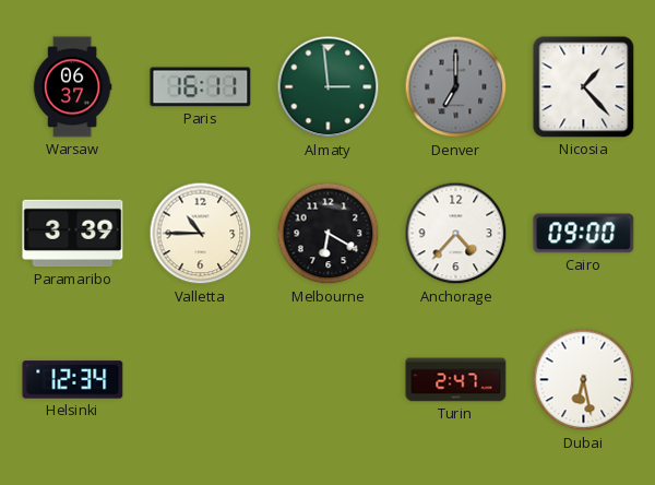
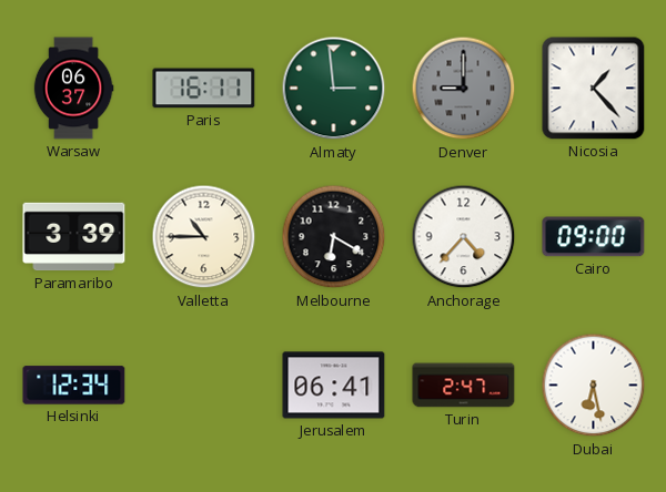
Denver: 7:00 -> 9:00
Jerusalem: none -> 06:41
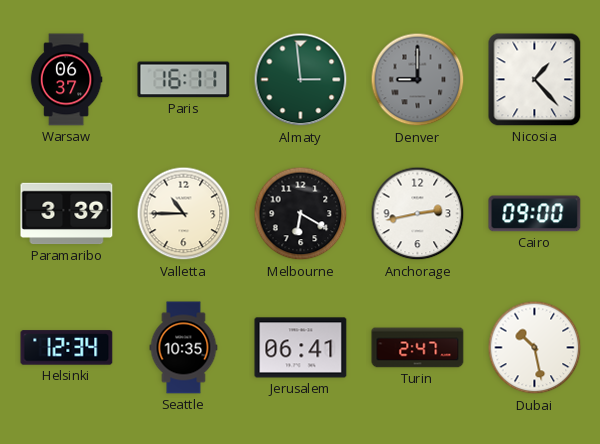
Anchorage: 4:37 -> 2:43
Seattle: none -> 10:35
Dubai: 6:28 -> 10:28
